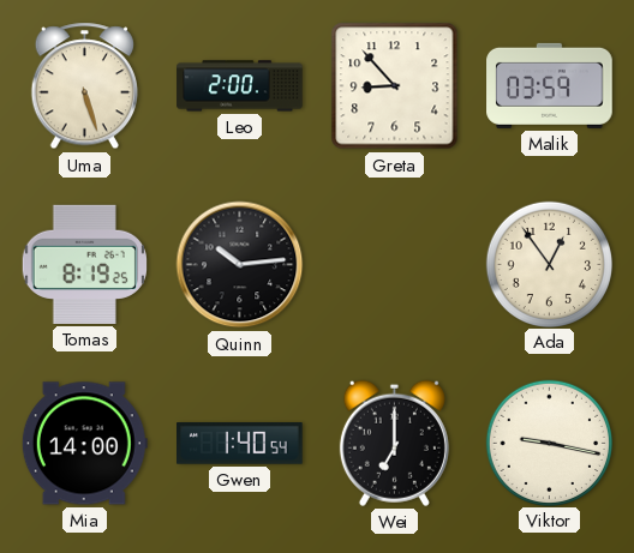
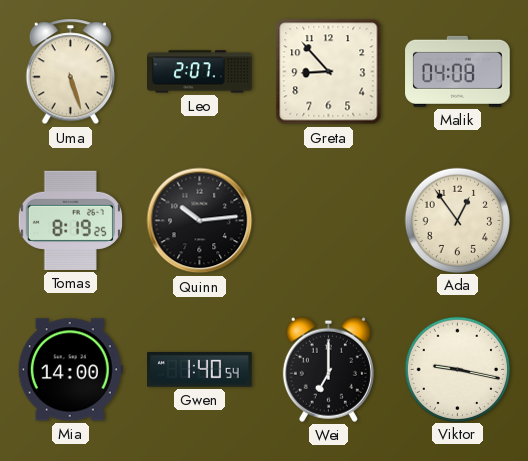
Leo: 2:00 -> 2:07
Malik: 03:59 -> 04:08
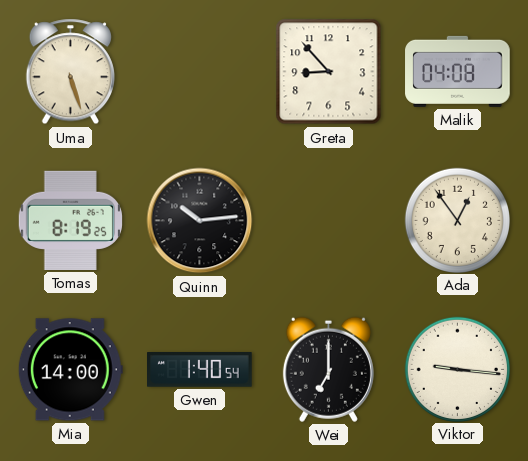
Leo: 2:07 -> none
Viktor: 9:17 -> 9:16
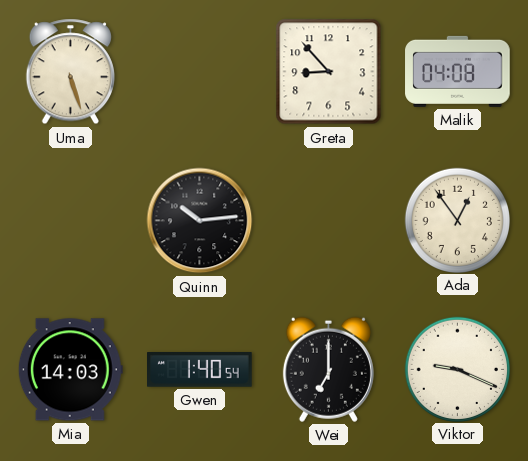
Tomas: 8:19 -> none
Mia: 14:00 -> 14:03
Viktor: 9:16 -> 9:19
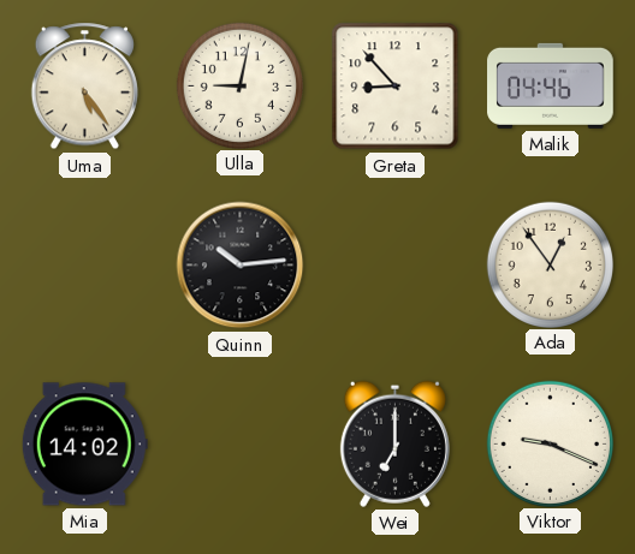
Uma: 5:27 -> 5:24
Ulla: none -> 9:02
Malik: 04:08 -> 04:46
Mia: 14:03 -> 14:02
Gwen: 1:40 -> none
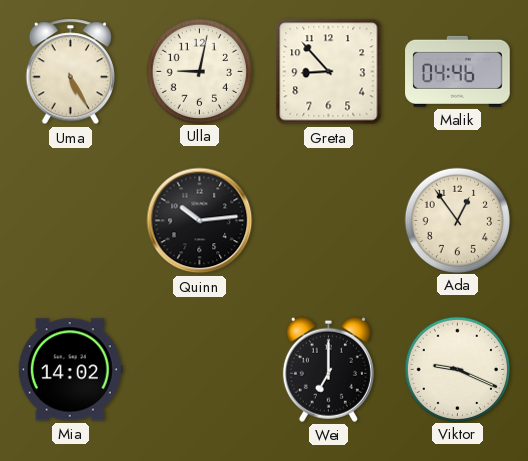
Uma: 5:24 -> 5:25
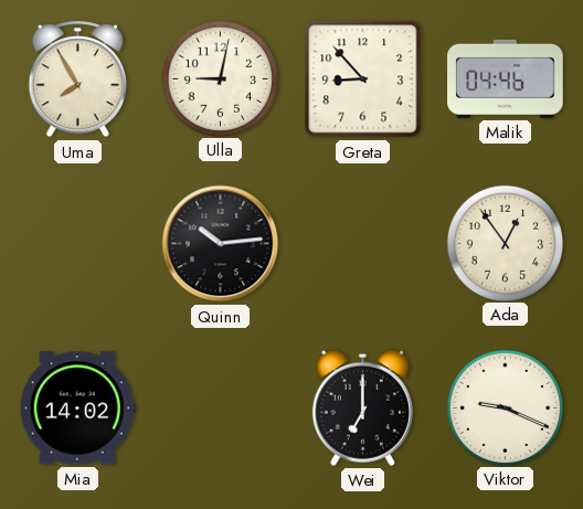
Uma: 5:25 -> 7:55
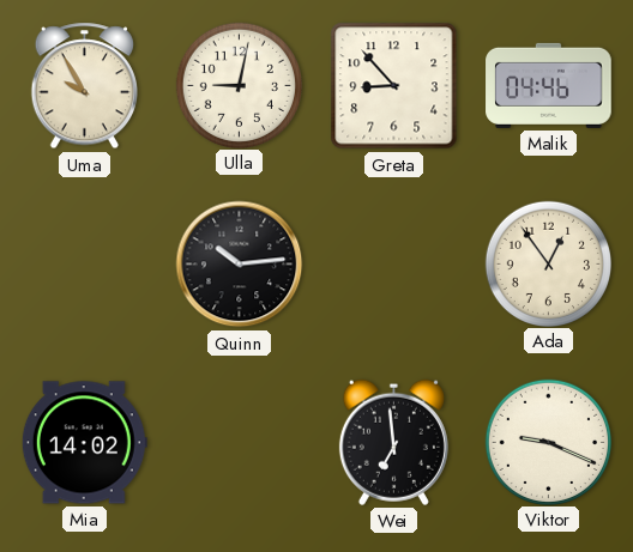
Uma: 7:55 -> 9:55
Wei: 7:00 -> 6:59
